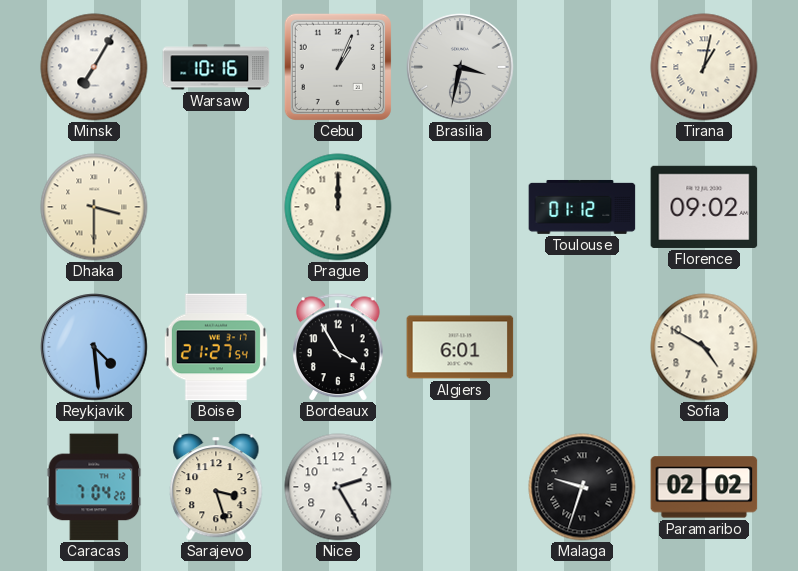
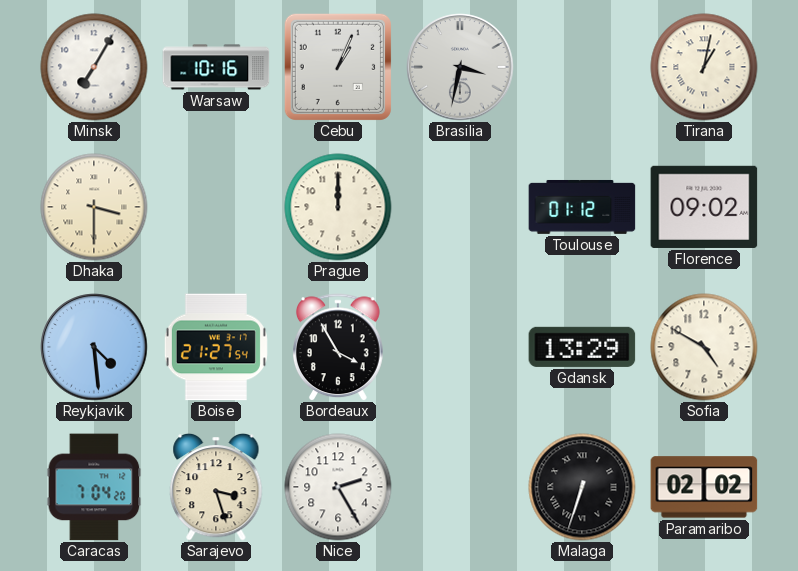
Algiers: 6:01 -> none
Gdansk: none -> 13:29
Malaga: 9:33 -> 6:33
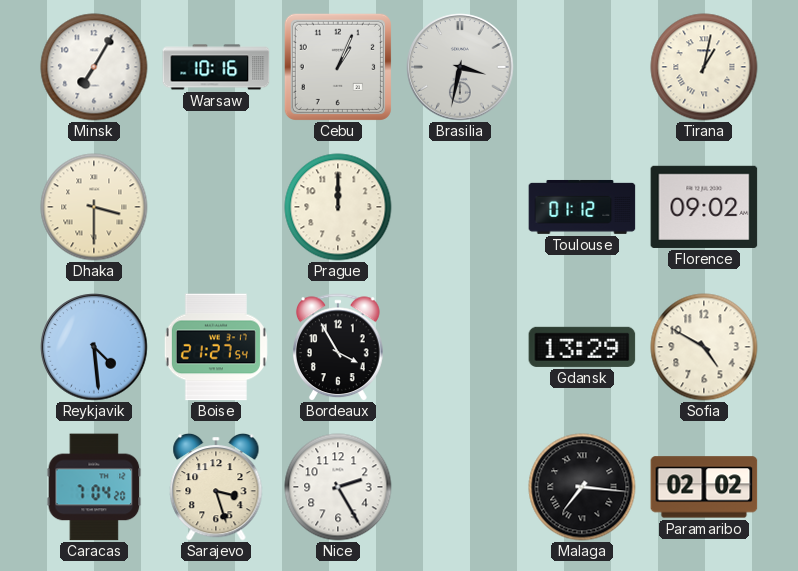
Malaga: 6:33 -> 7:16
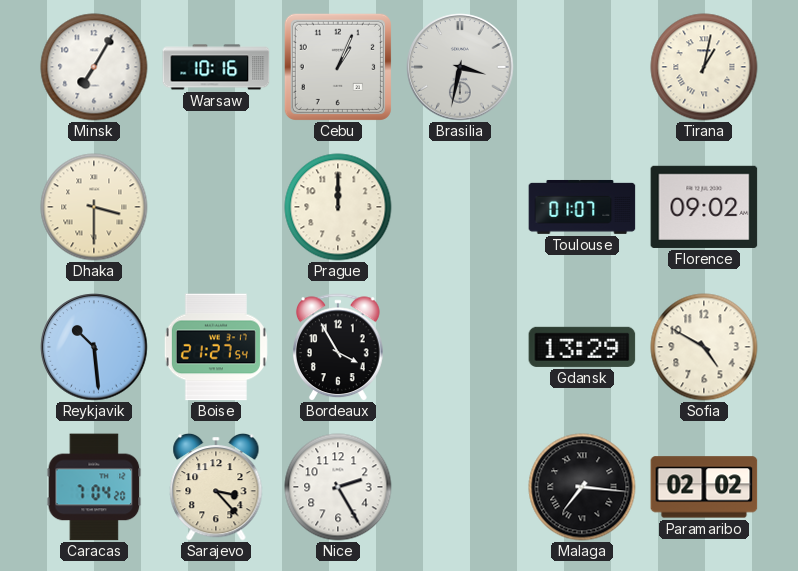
Toulouse: 01:12 -> 01:07
Reykjavik: 4:29 -> 10:29
Sarajevo: 3:27 -> 3:23
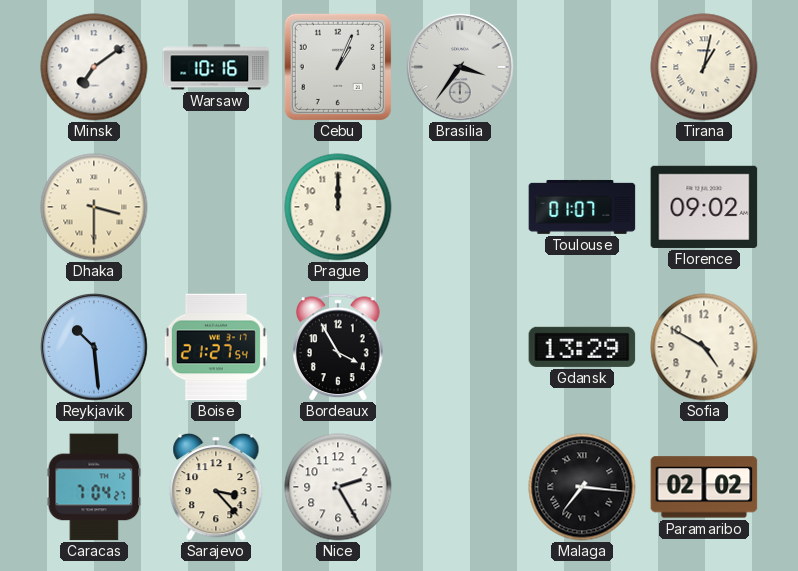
Minsk: 7:05 -> 7:09
Brasilia: 3:32 -> 3:36
Caracas: 7:04:20 -> 7:04:27
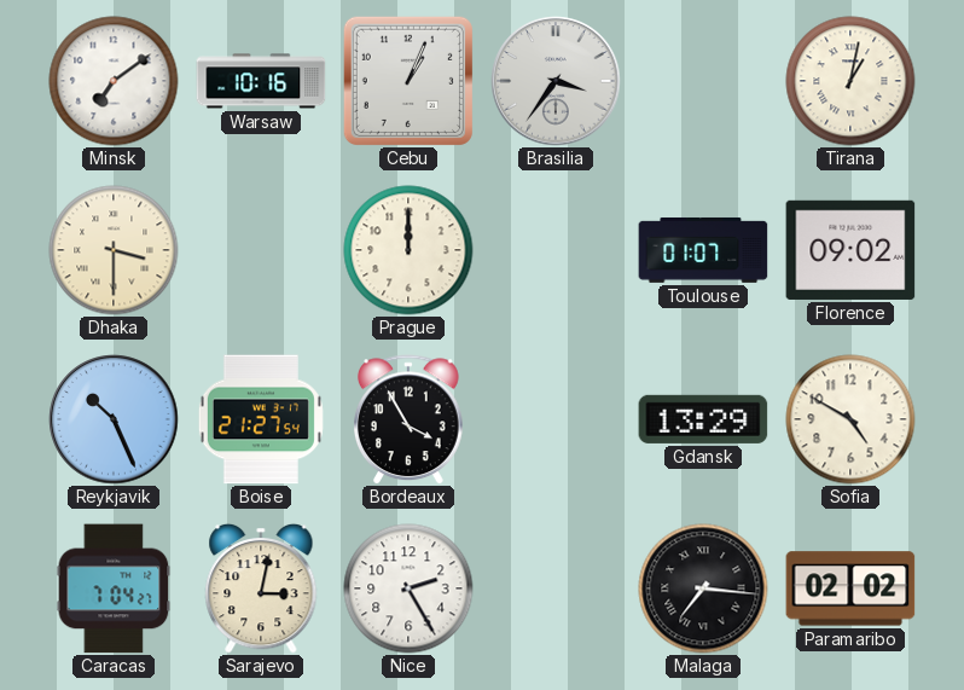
Reykjavik: 10:29 -> 10:26
Sarajevo: 3:23 -> 3:02
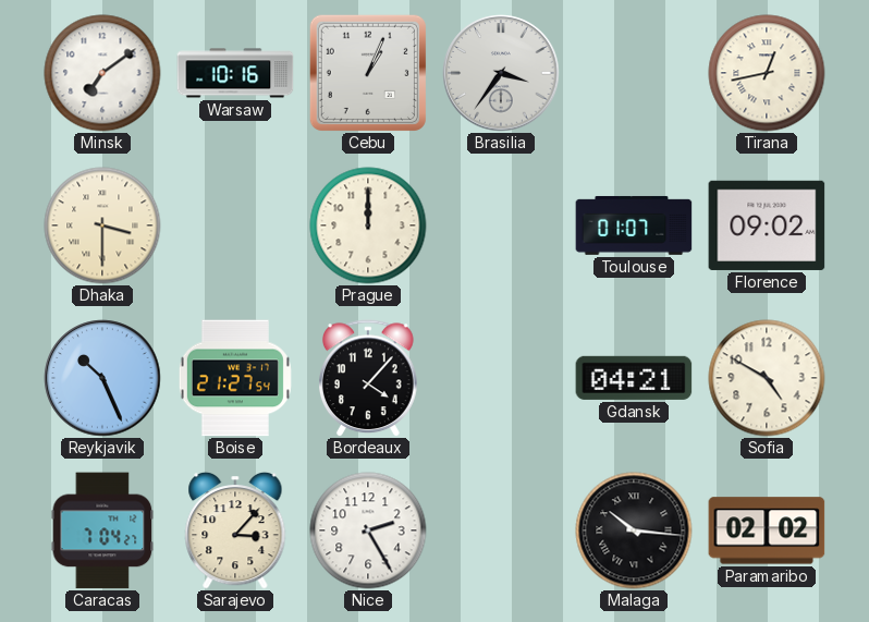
Tirana: 1:02 -> 12:43
Bordeaux: 3:55 -> 4:07
Gdansk: 13:29 -> 04:21
Sarajevo: 3:02 -> 3:07
Malaga: 7:16 -> 10:16
